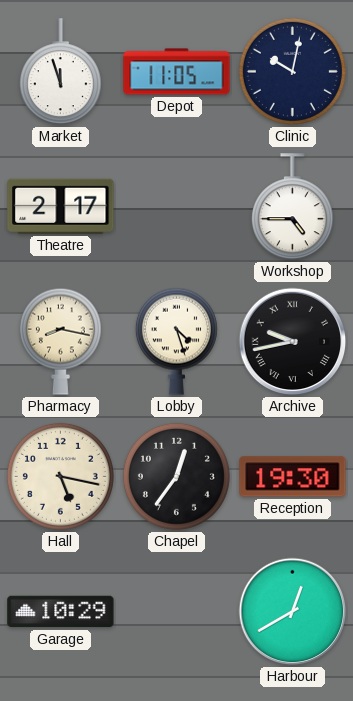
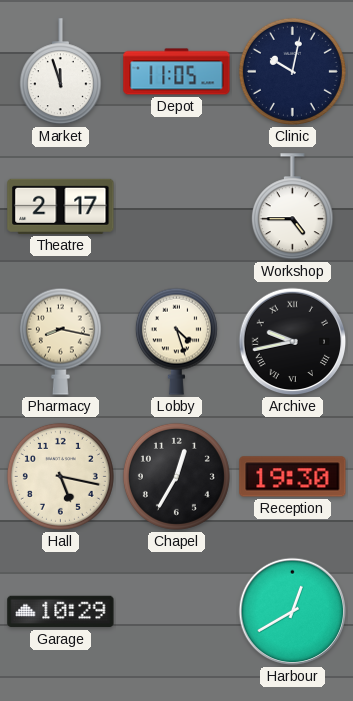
Chapel: 12:36 -> 12:35
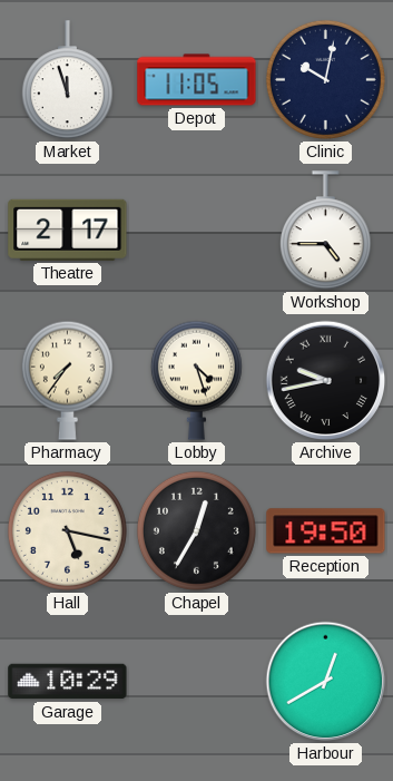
Pharmacy: 8:17 -> 7:36
Reception: 19:30 -> 19:50
